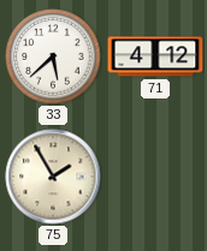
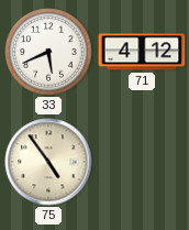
33: 5:38 -> 5:41
75: 1:55 -> 4:54
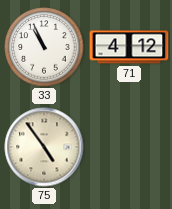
33: 5:41 -> 10:56
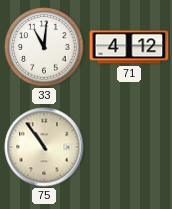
33: 10:56 -> 11:01
75: 4:54 -> 10:54
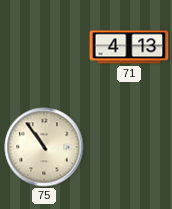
33: 11:01 -> none
71: 4:12 -> 4:13
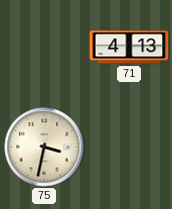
75: 10:54 -> 3:32
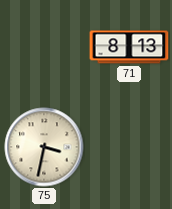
71: 4:13 -> 8:13
